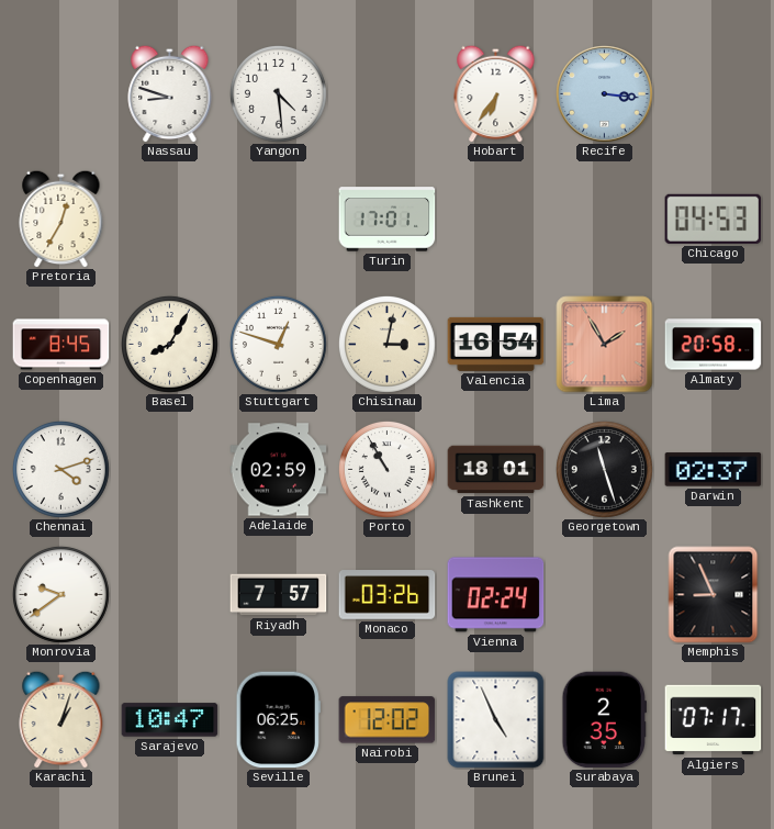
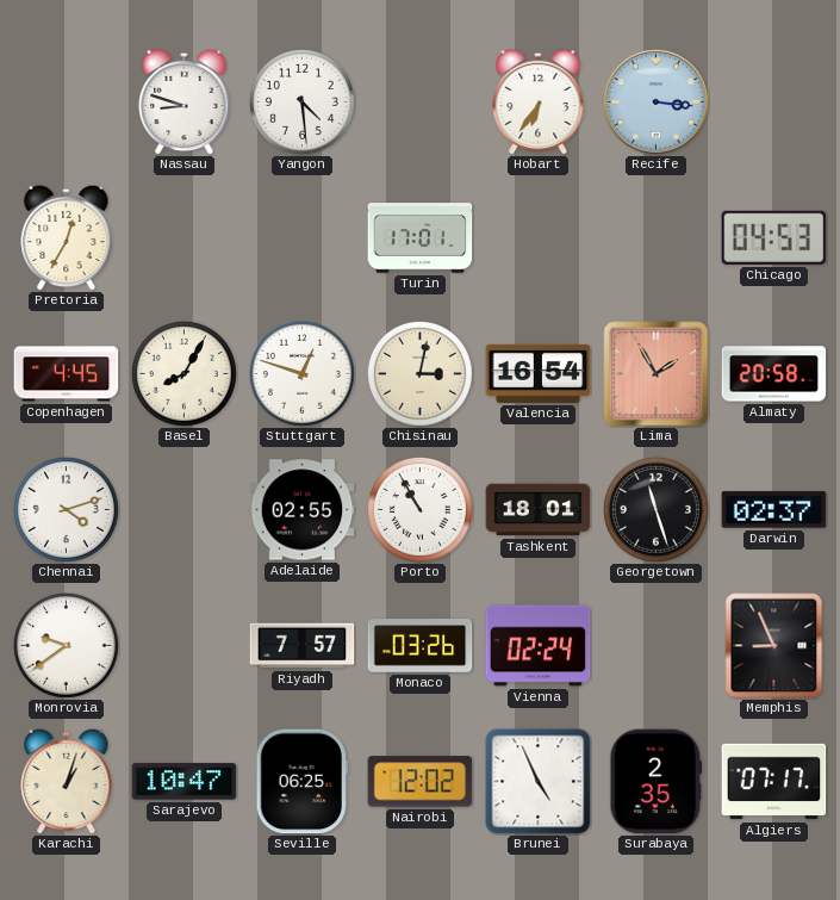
Copenhagen: 8:45 -> 4:45
Adelaide: 02:59 -> 02:55
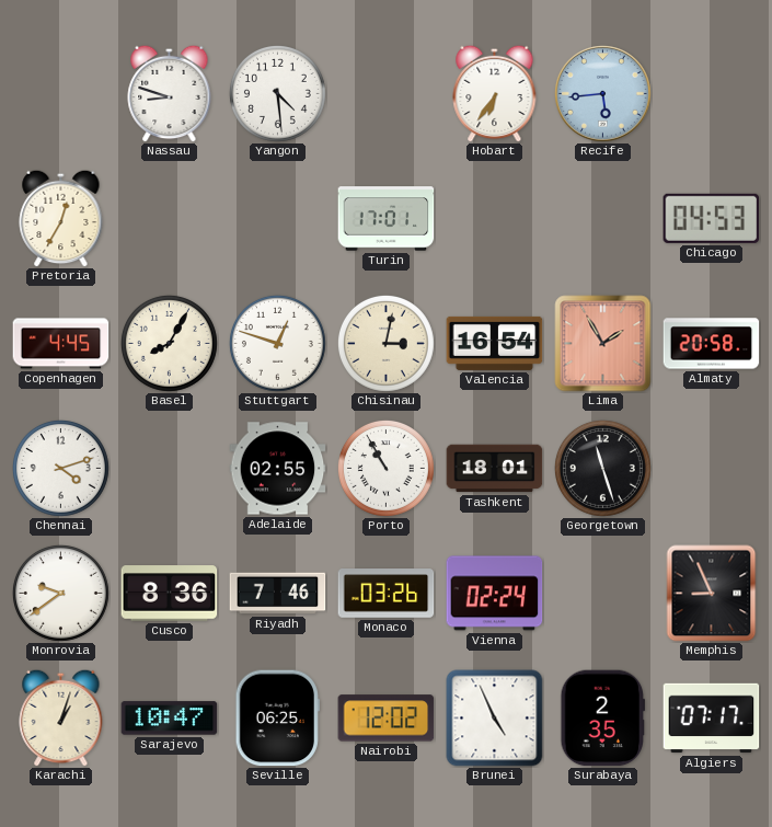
Recife: 3:16 -> 5:44
Darwin: 02:37 -> none
Cusco: none -> 8:36
Riyadh: 7:57 -> 7:46
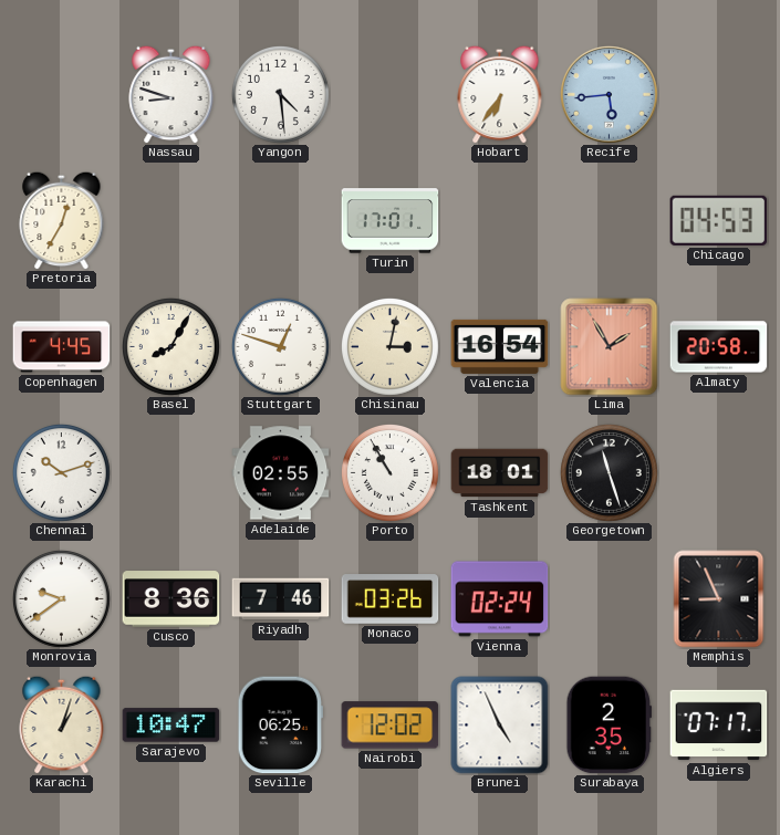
Chennai: 4:12 -> 10:12
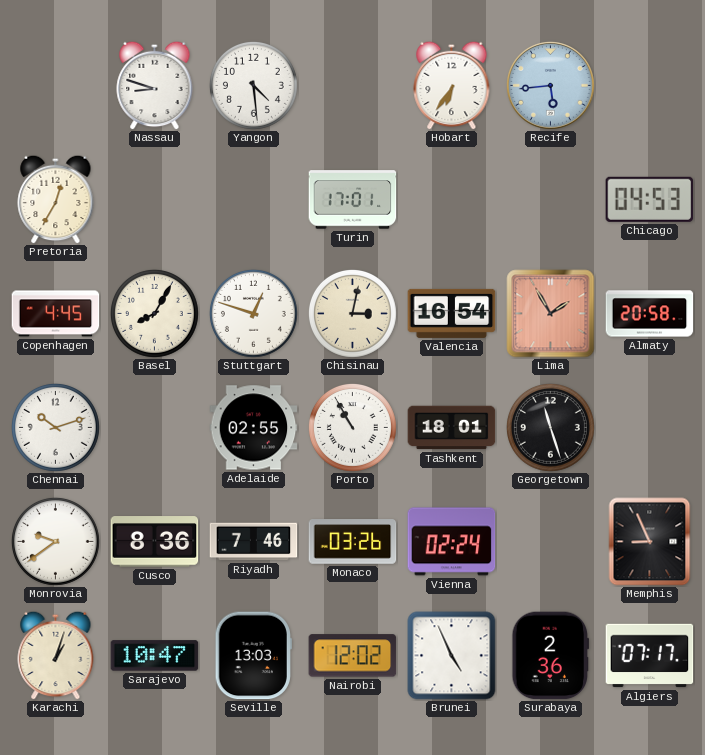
Seville: 06:25 -> 13:03
Surabaya: 2:35 -> 2:36
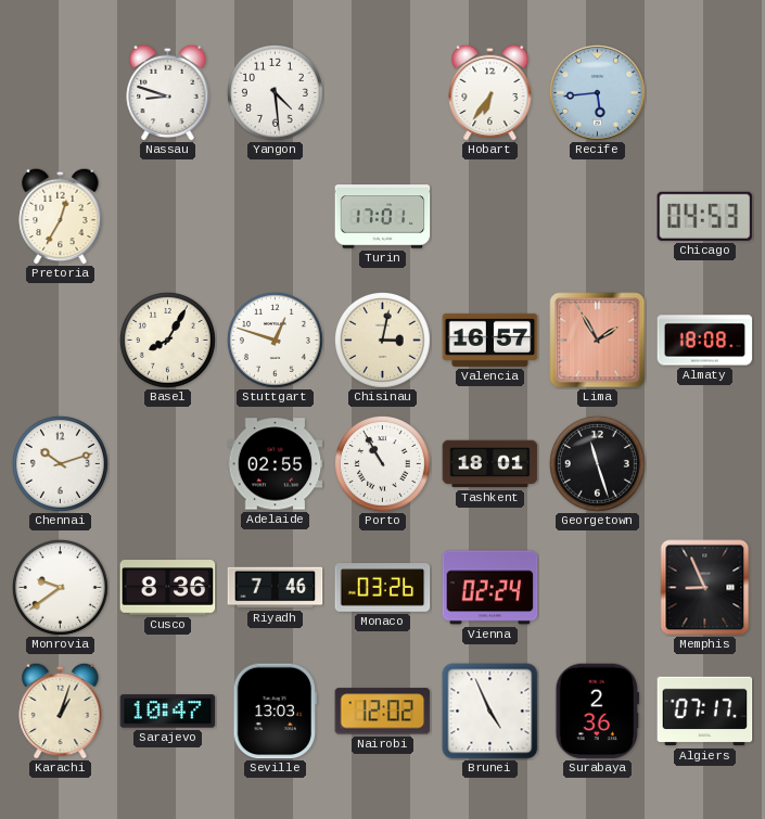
Copenhagen: 4:45 -> none
Valencia: 16:54 -> 16:57
Almaty: 20:58 -> 18:08
